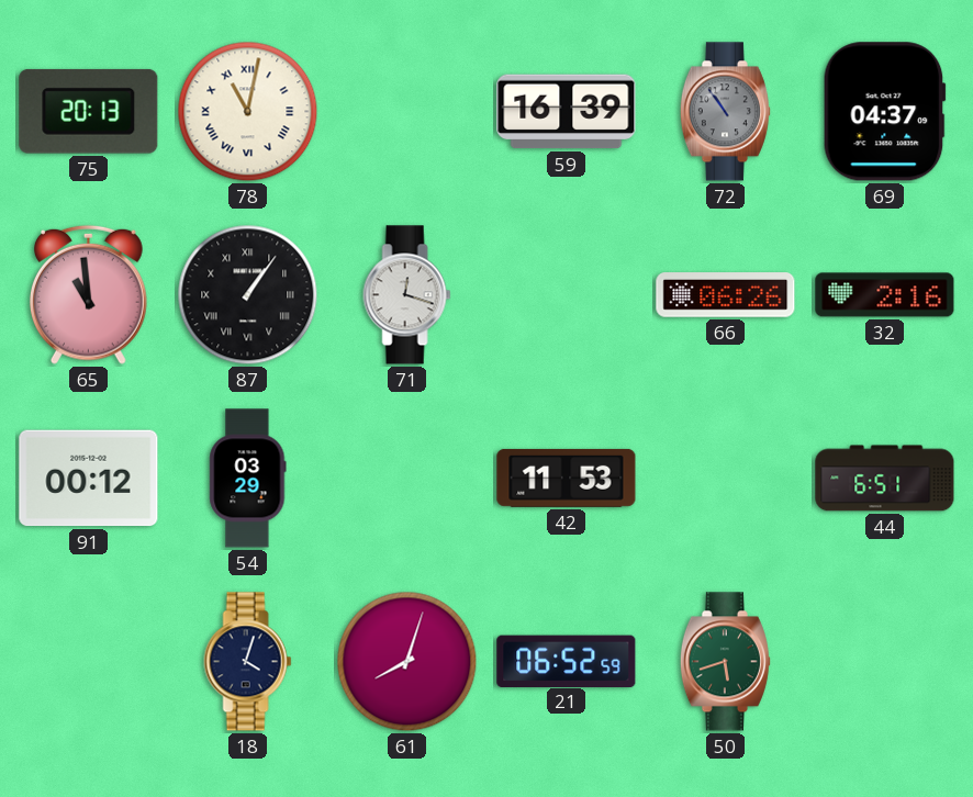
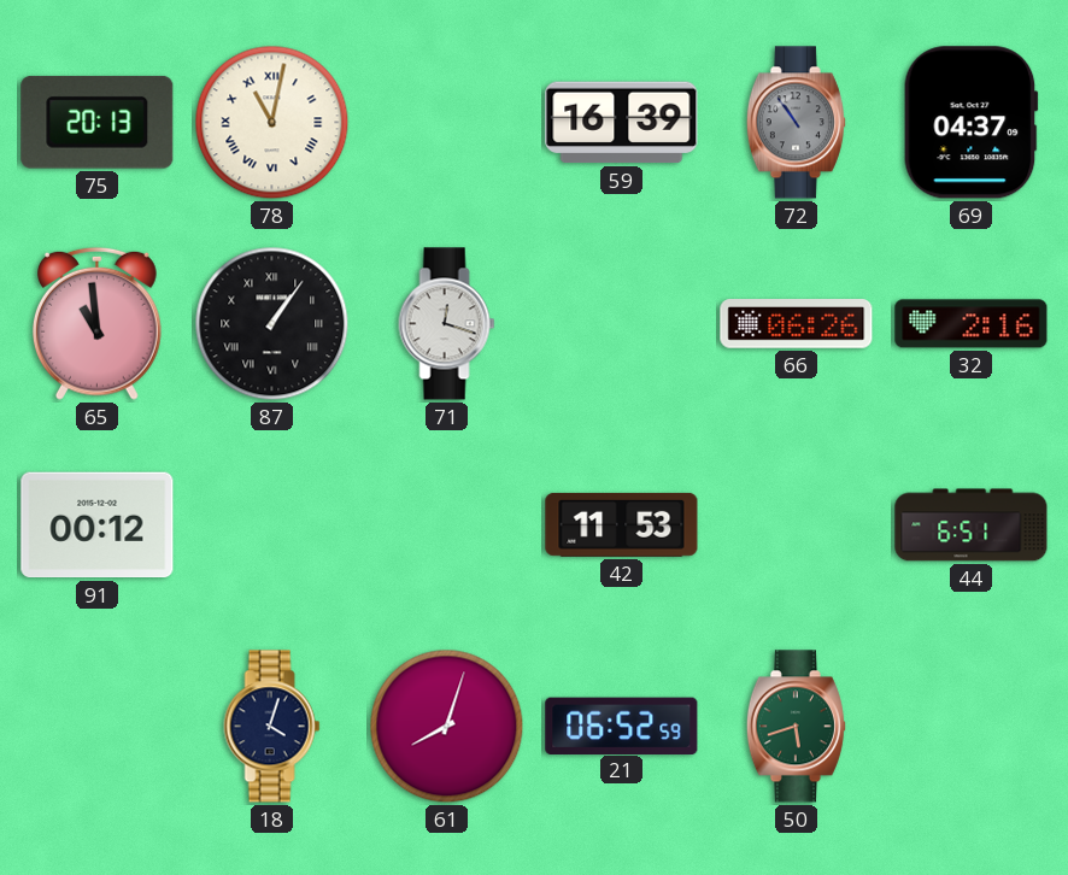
54: 03:29 -> none
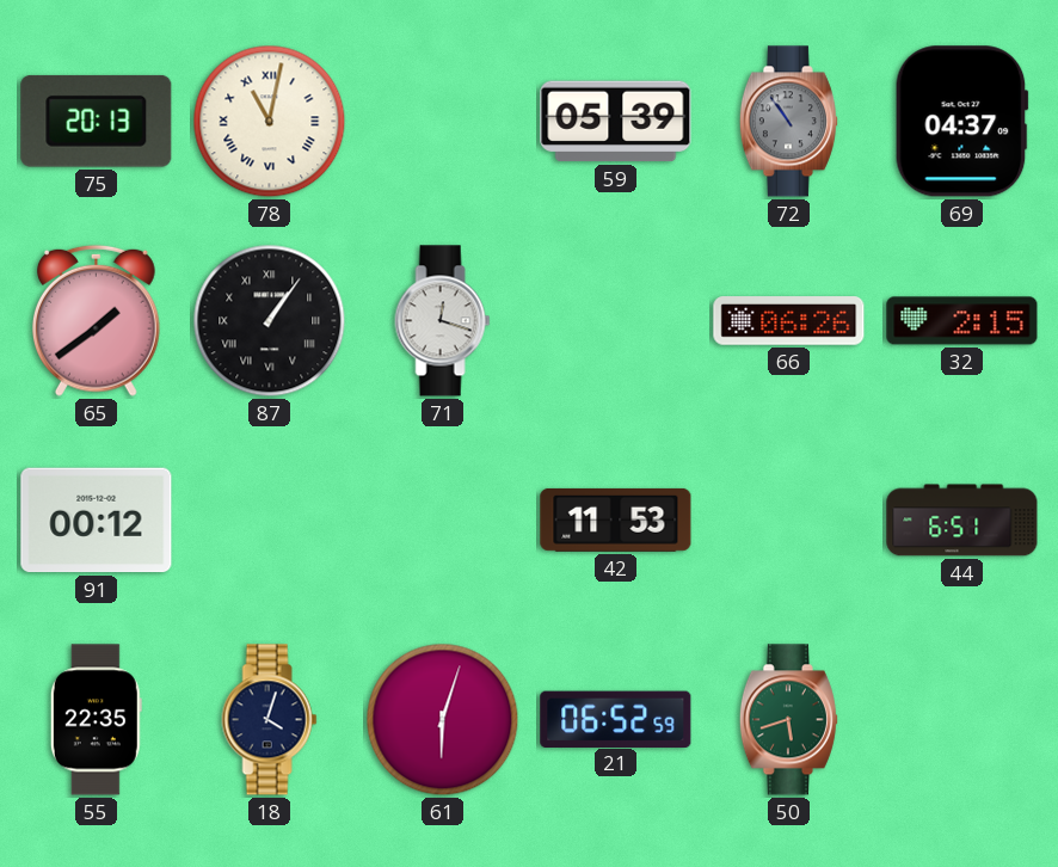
59: 16:39 -> 05:39
65: 10:59 -> 1:39
32: 2:16 -> 2:15
55: none -> 22:35
61: 8:03 -> 6:03
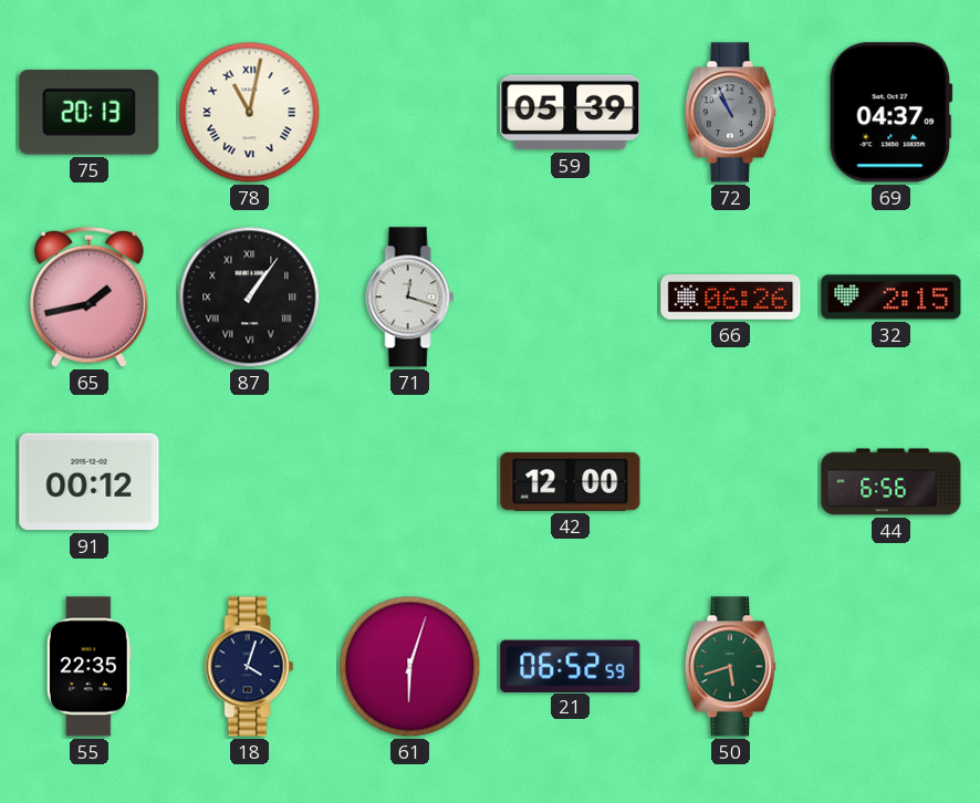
72: 10:54 -> 10:56
65: 1:39 -> 1:43
42: 11:53 -> 12:00
44: 6:51 -> 6:56
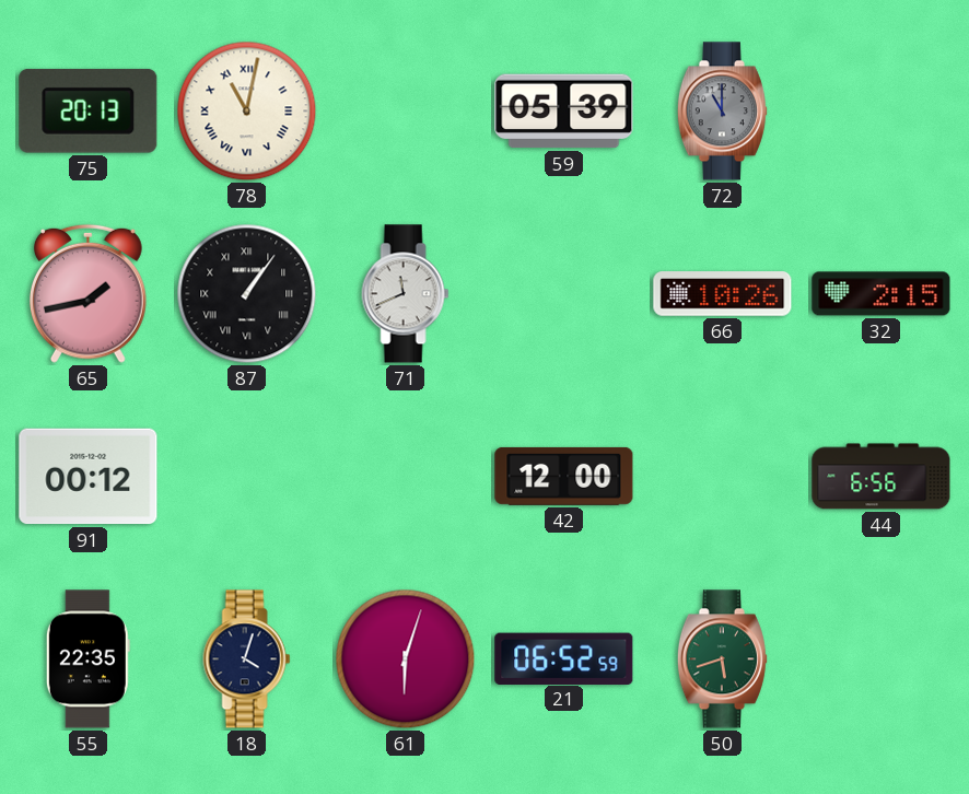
72: 10:56 -> 11:00
69: 04:37 -> none
71: 12:18 -> 11:41
66: 06:26 -> 10:26
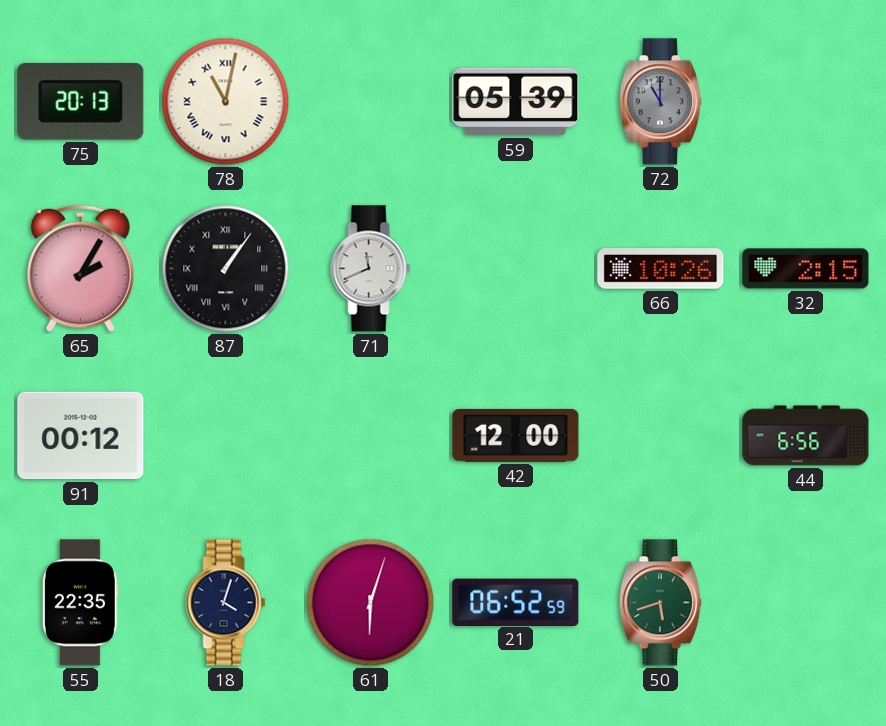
65: 1:43 -> 2:05
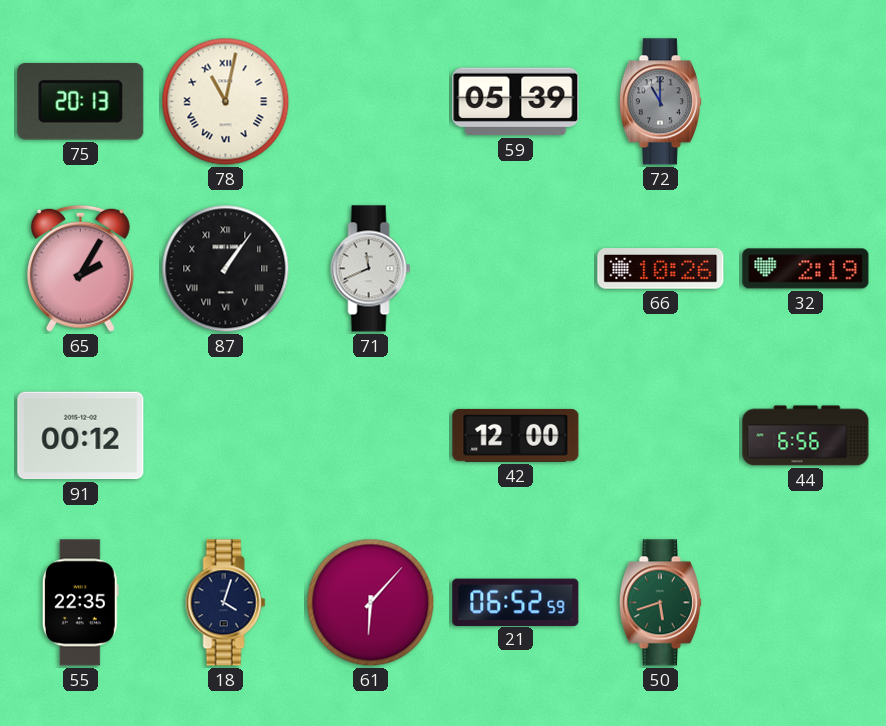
32: 2:15 -> 2:19
61: 6:03 -> 6:07
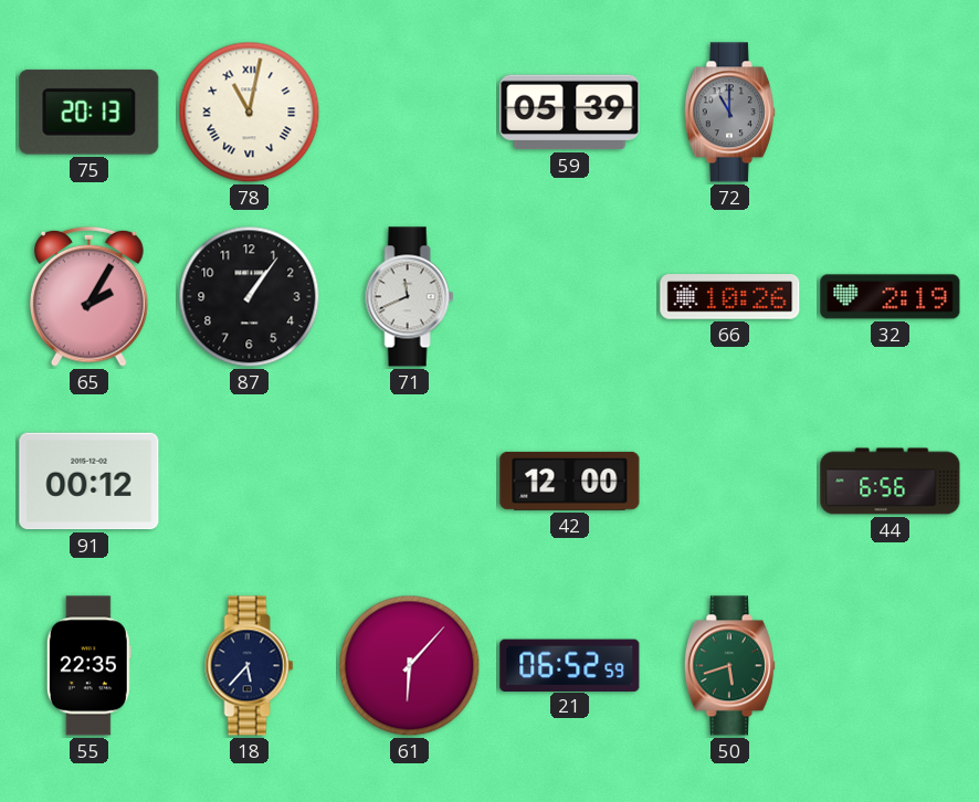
87 numerals: Roman -> Arabic
18: 4:03 -> 5:37
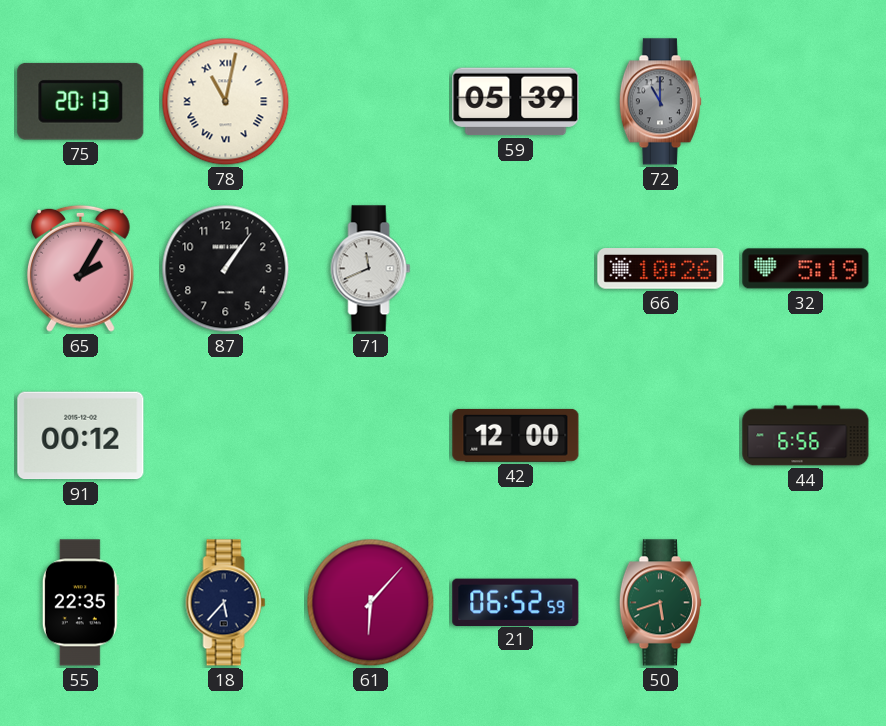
32: 2:19 -> 5:19
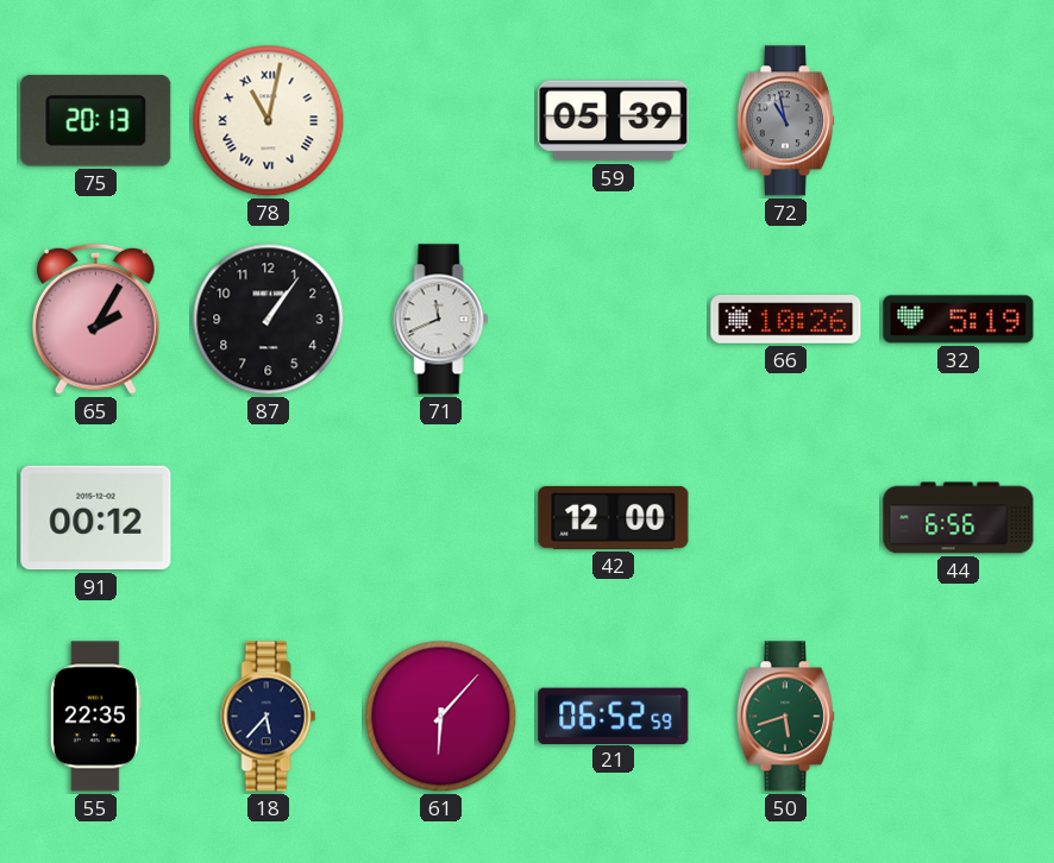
72: 11:00 -> 10:58
